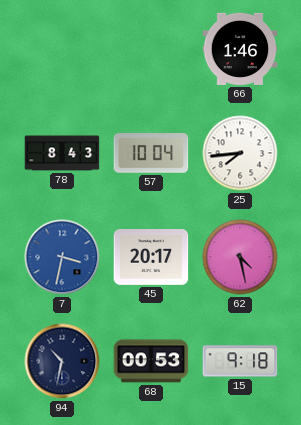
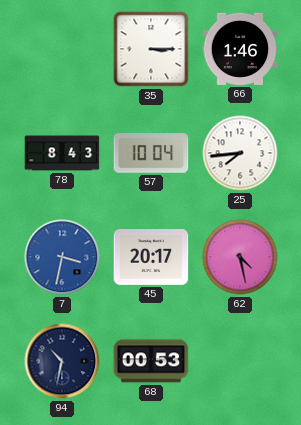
35: none -> 3:15
15: 9:18 -> none
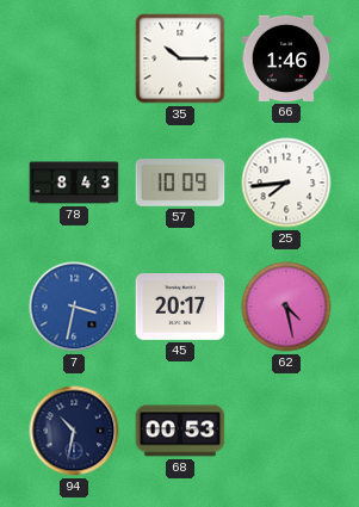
35: 3:15 -> 10:15
57: 10:04 -> 10:09
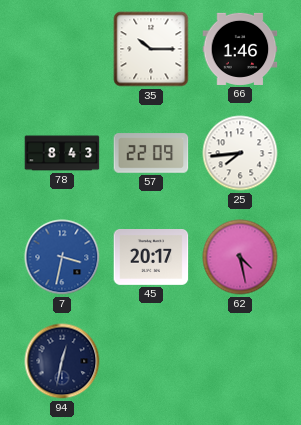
57: 10:09 -> 22:09
94: 10:32 -> 12:32
68: 00:53 -> none
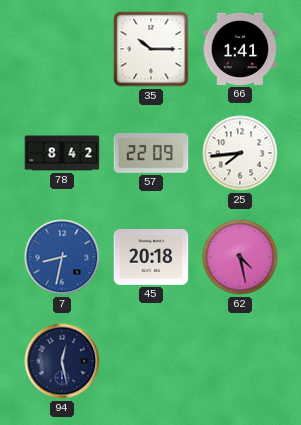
66: 1:46 -> 1:41
78: 8:43 -> 8:42
7: 3:32 -> 8:32
45: 20:17 -> 20:18
94: 12:32 -> 12:28
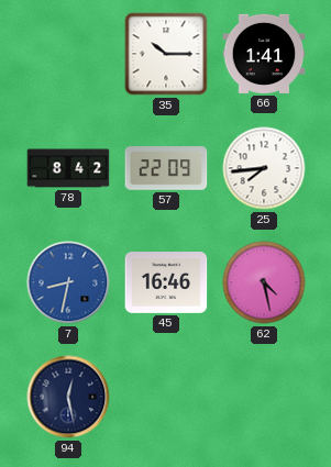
45: 20:18 -> 16:46
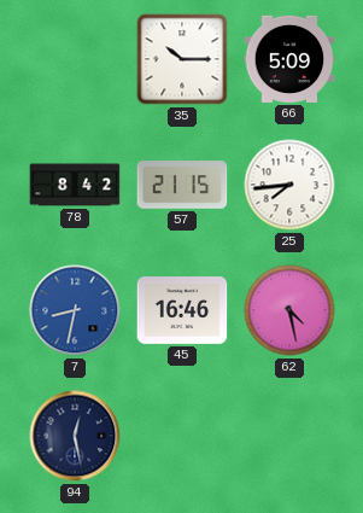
66: 1:41 -> 5:09
57: 22:09 -> 21:15
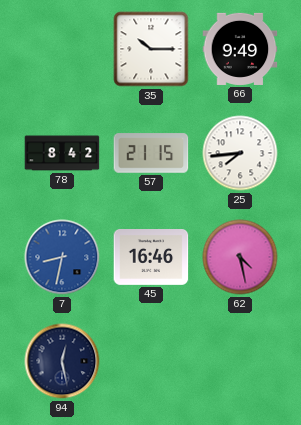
66: 5:09 -> 9:49
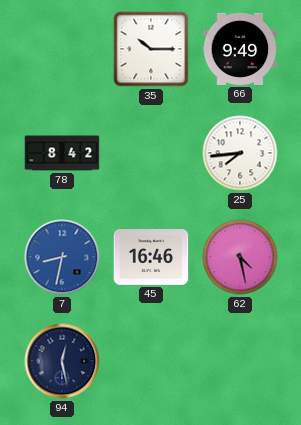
57: 21:15 -> none
